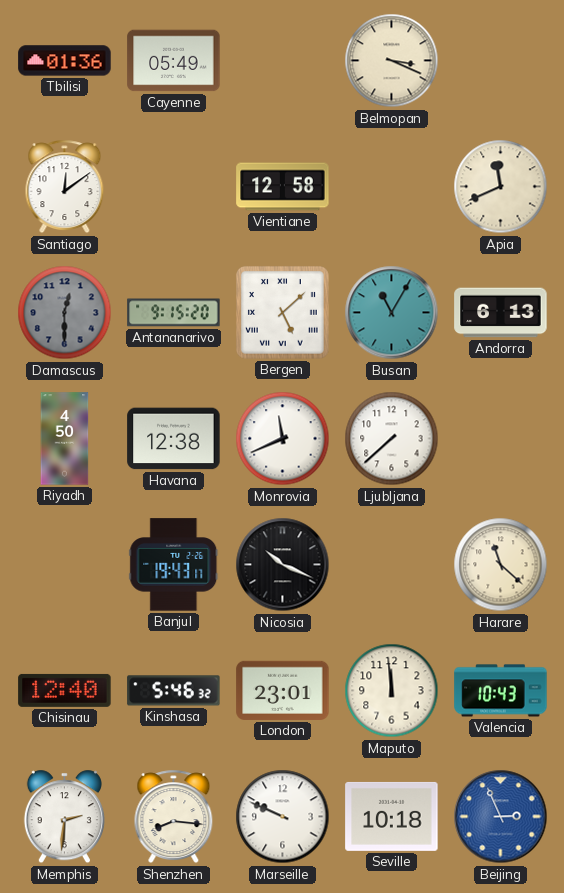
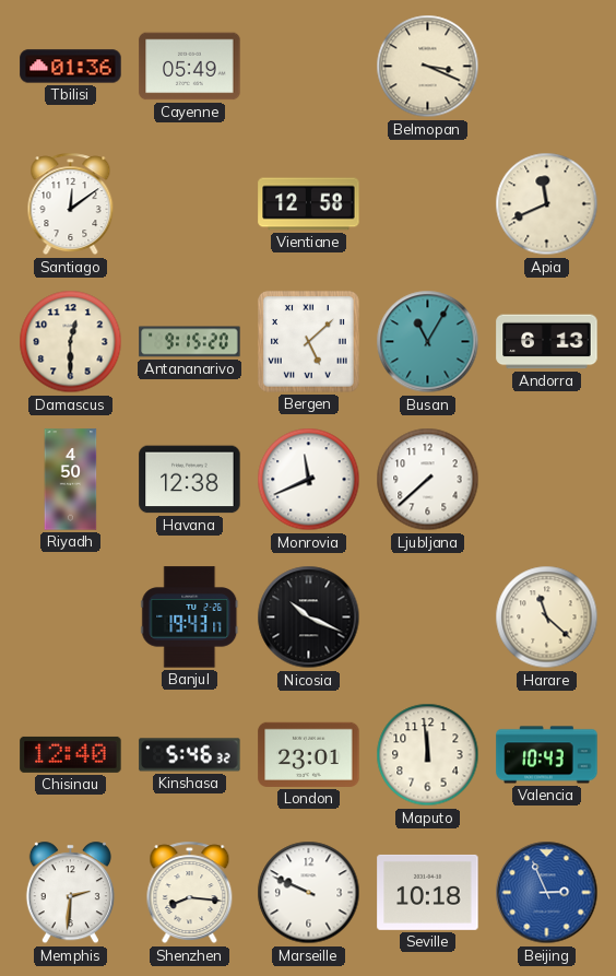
Damascus dial: grey -> cream
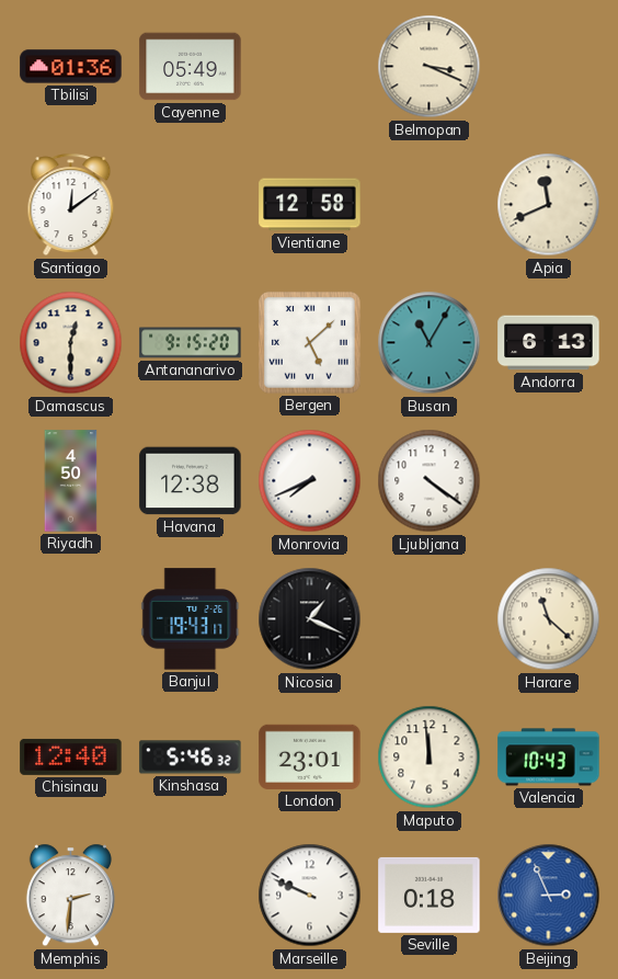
Monrovia: 11:41 -> 7:41
Ljubljana: 7:38 -> 4:21
Nicosia: 10:19 -> 1:19
Shenzhen: 8:16 -> none
Seville: 10:18 -> 0:18
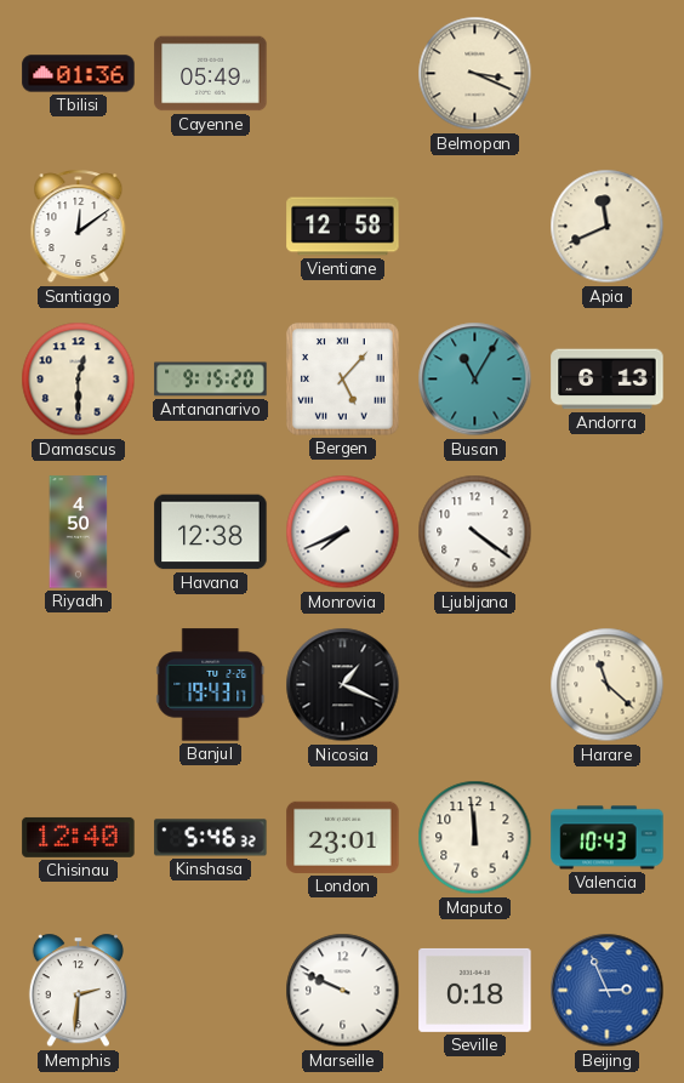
Bergen: 5:08 -> 5:07
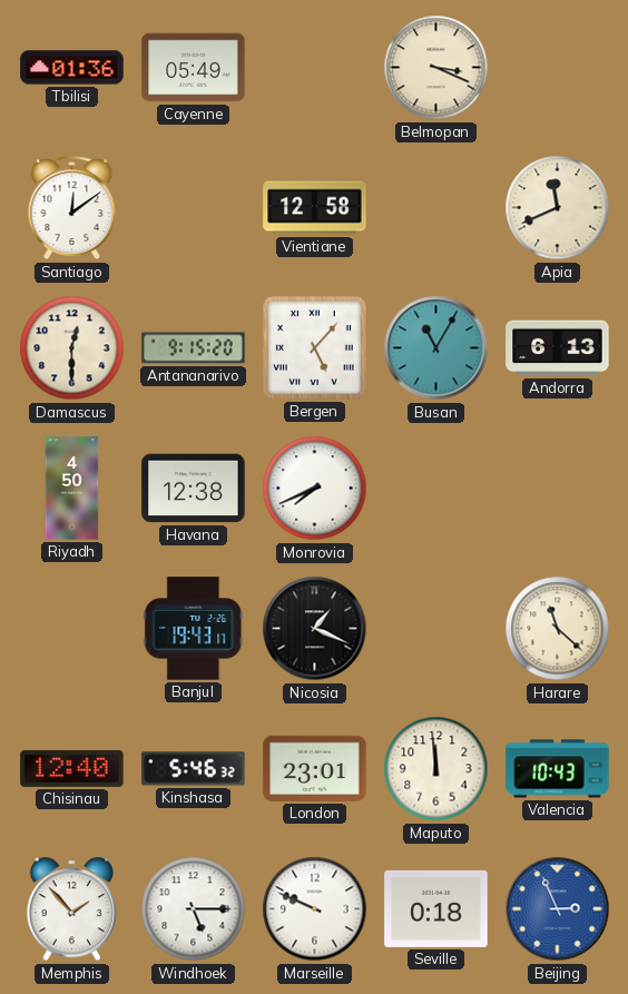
Ljubljana: 4:21 -> none
Memphis: 2:31 -> 1:53
Windhoek: none -> 5:15
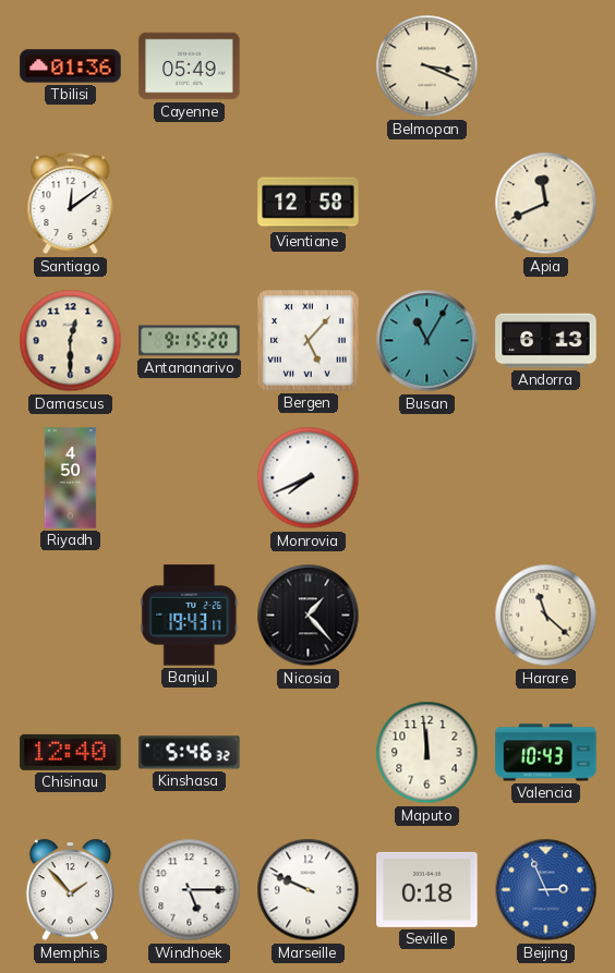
Havana: 12:38 -> none
Nicosia: 1:19 -> 1:23
London: 23:01 -> none
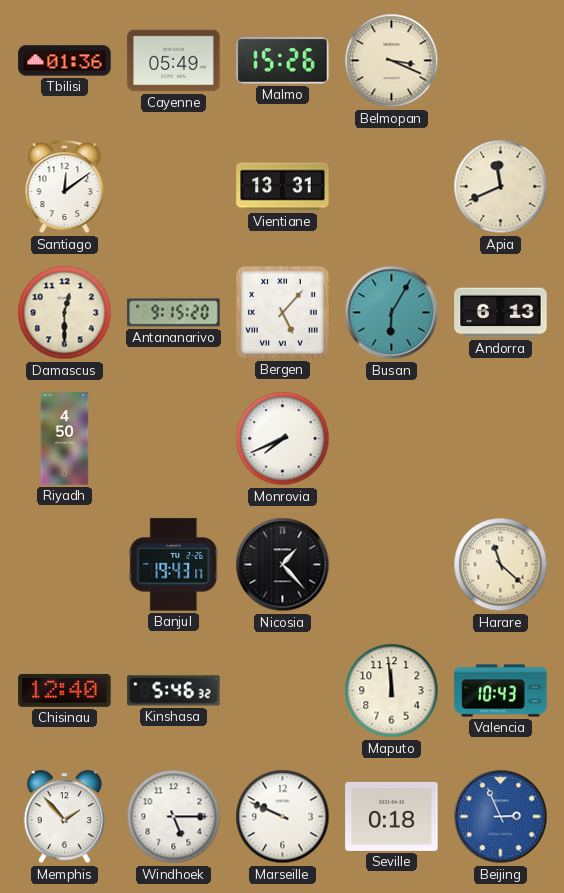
Malmo: none -> 15:26
Vientiane: 12:58 -> 13:31
Busan: 11:05 -> 6:05
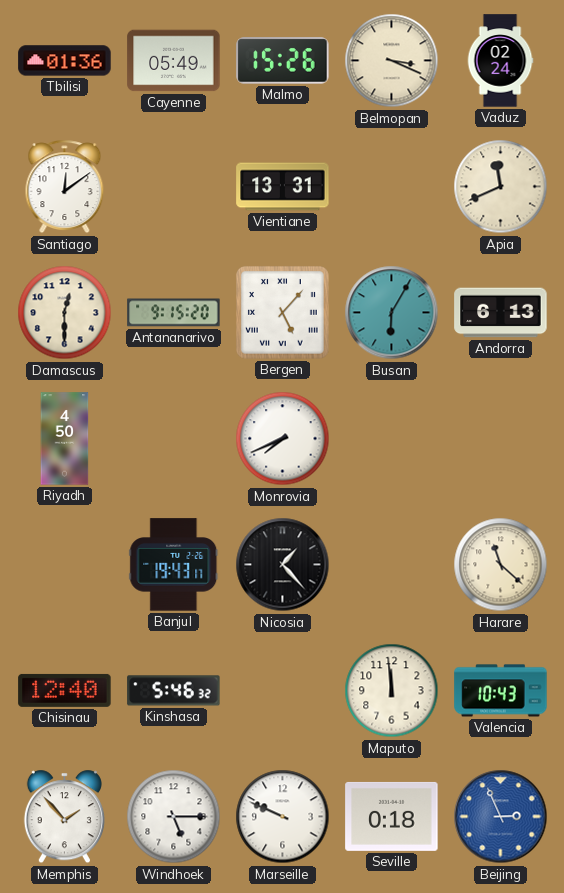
Vaduz: none -> 02:24
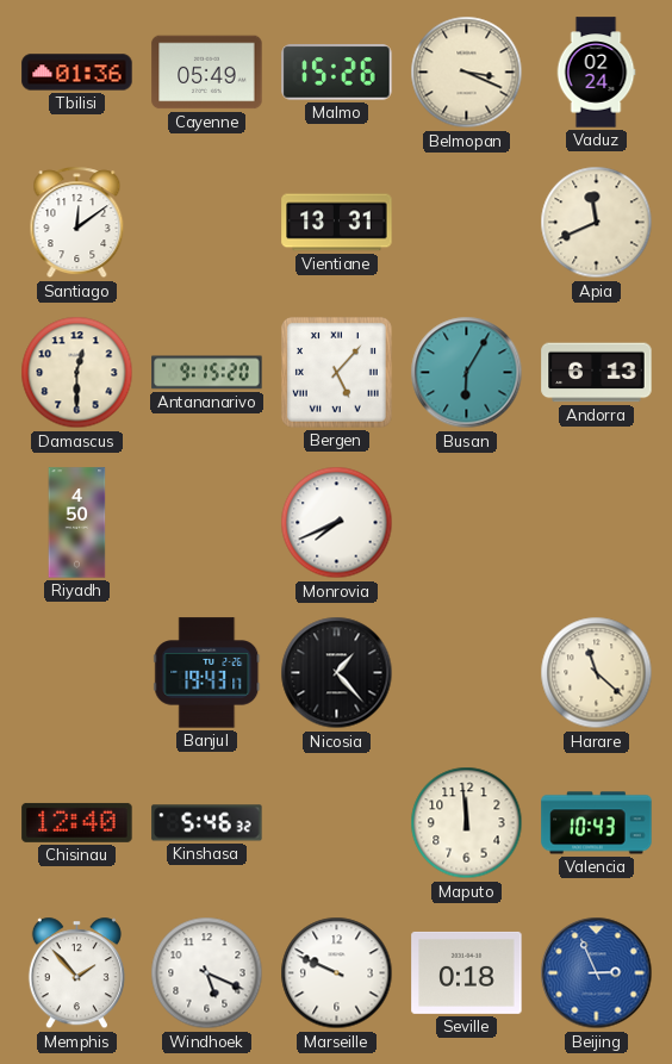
Windhoek: 5:15 -> 5:19
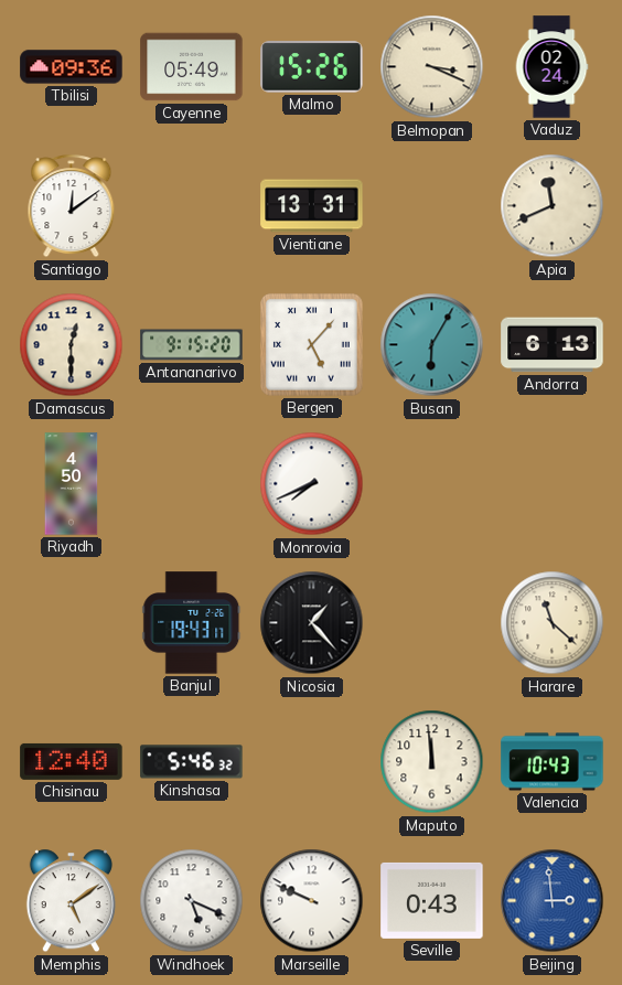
Tbilisi: 01:36 -> 09:36
Memphis: 1:53 -> 5:09
Seville: 0:18 -> 0:43
Beijing: 2:56 -> 2:59
